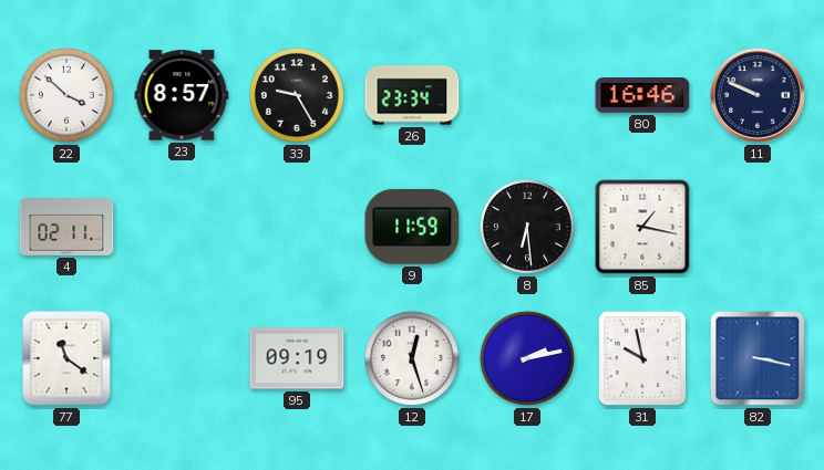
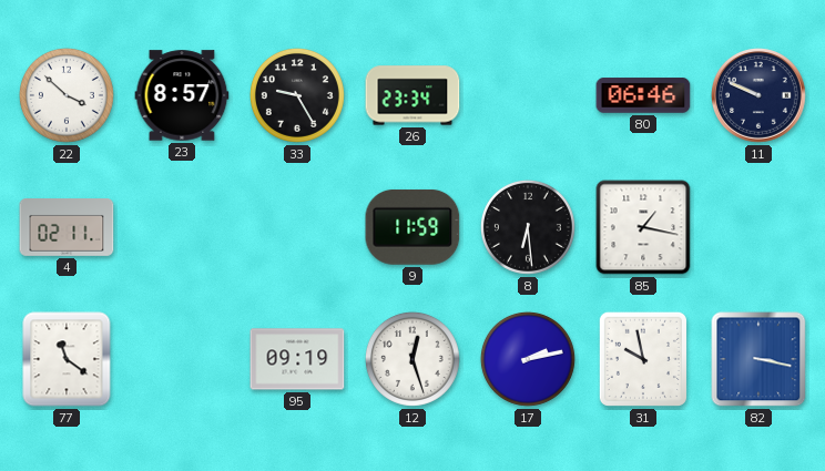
80: 16:46 -> 06:46
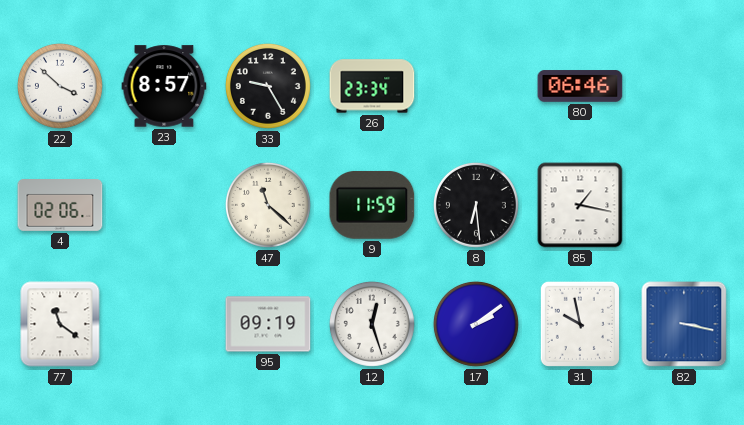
11: 9:49 -> none
4: 02:11 -> 02:06
47: none -> 11:22
17: 2:13 -> 2:09
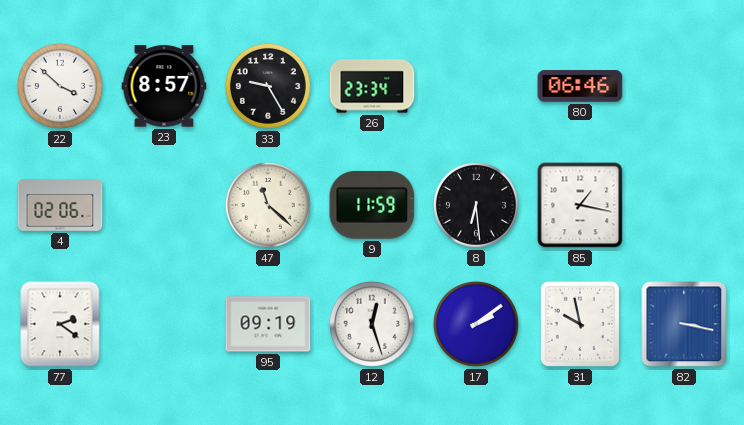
77: 11:21 -> 2:21
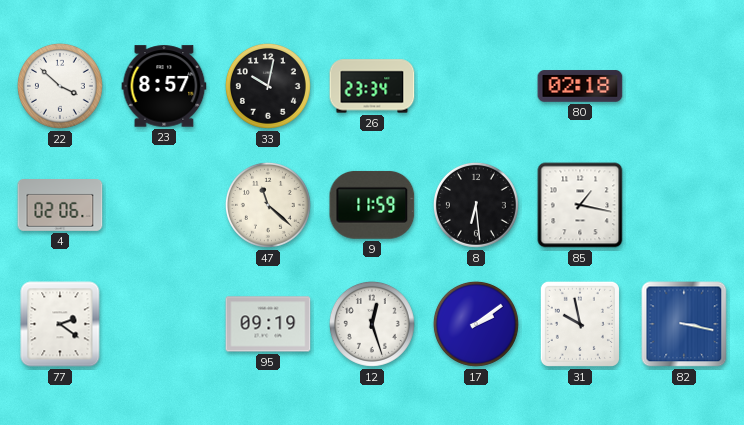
33: 9:25 -> 10:02
80: 06:46 -> 02:18
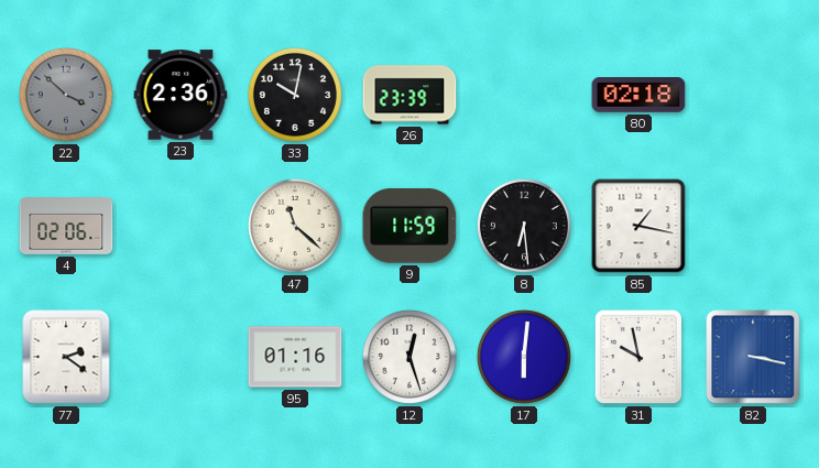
22 dial: white -> grey
23: 8:57 -> 2:36
26: 23:34 -> 23:39
95: 09:19 -> 01:16
17: 2:09 -> 6:01
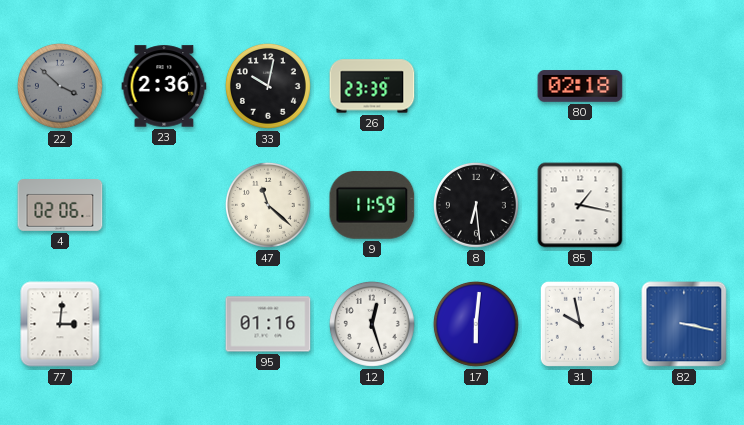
77: 2:21 -> 3:01
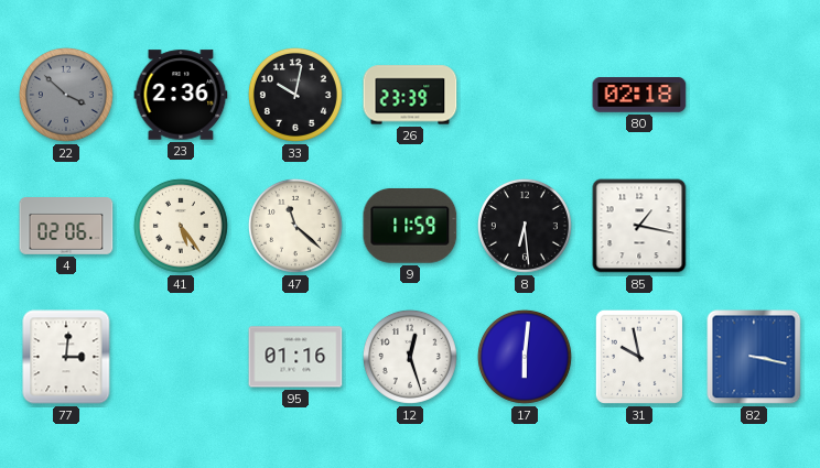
41: none -> 5:24
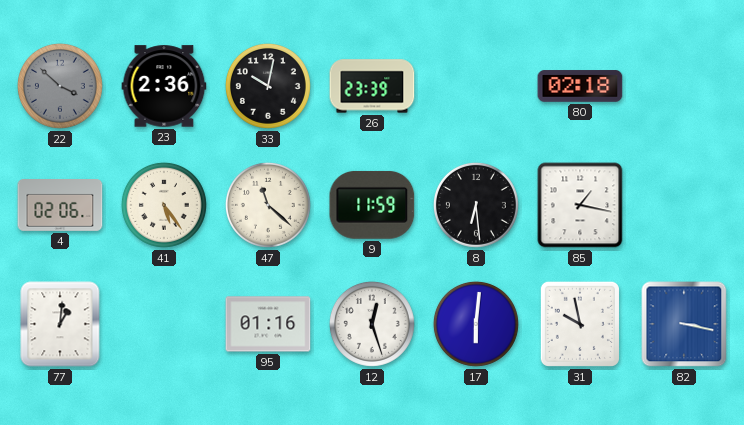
77: 3:01 -> 1:01
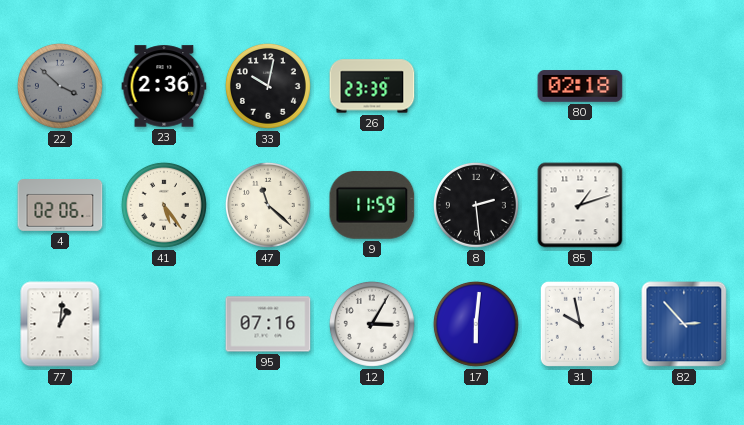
8: 6:29 -> 2:29
85: 1:17 -> 1:12
95: 01:16 -> 07:16
12: 12:27 -> 3:05
82: 3:17 -> 2:53
